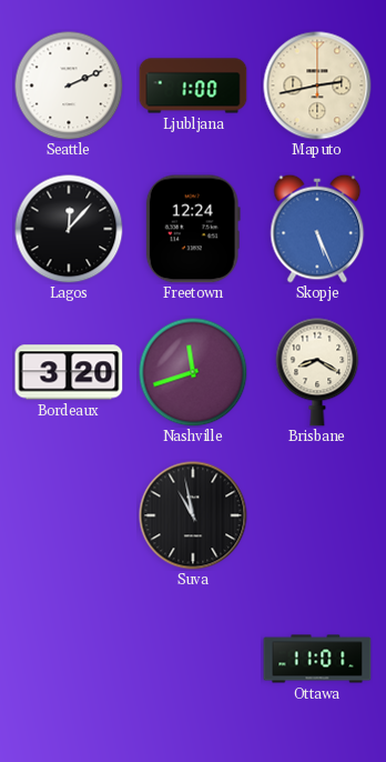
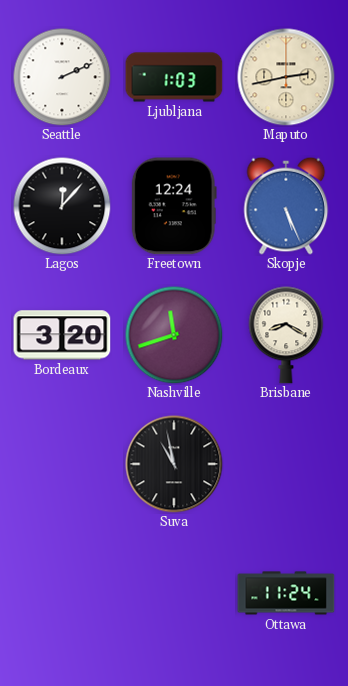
Ljubljana: 1:00 -> 1:03
Ottawa: 11:01 -> 11:24
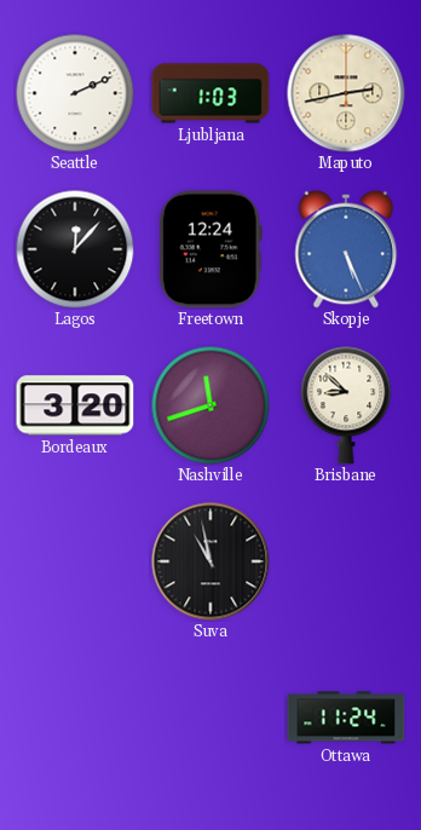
Brisbane: 8:20 -> 8:52
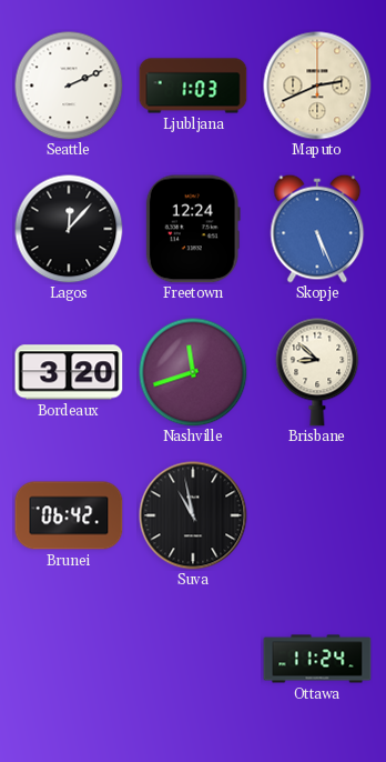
Maputo: 2:43 -> 2:41
Brunei: none -> 06:42
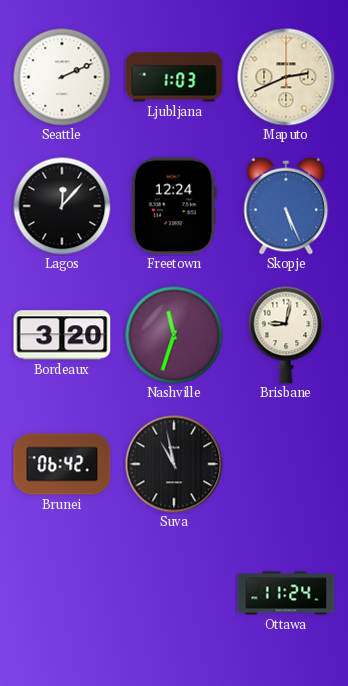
Nashville: 11:42 -> 11:33
Brisbane: 8:52 -> 9:02
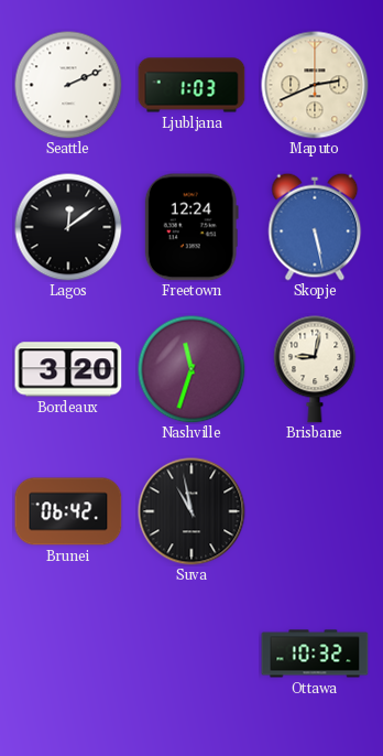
Lagos: 12:07 -> 12:09
Skopje: 5:26 -> 5:28
Ottawa: 11:24 -> 10:32
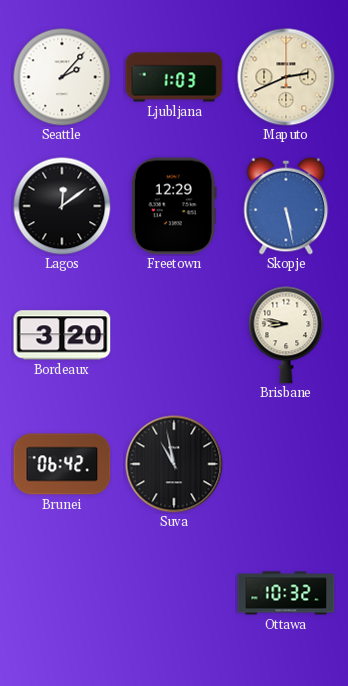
Seattle: 2:11 -> 2:07
Freetown: 12:24 -> 12:29
Nashville: 11:33 -> none
Brisbane: 9:02 -> 8:47
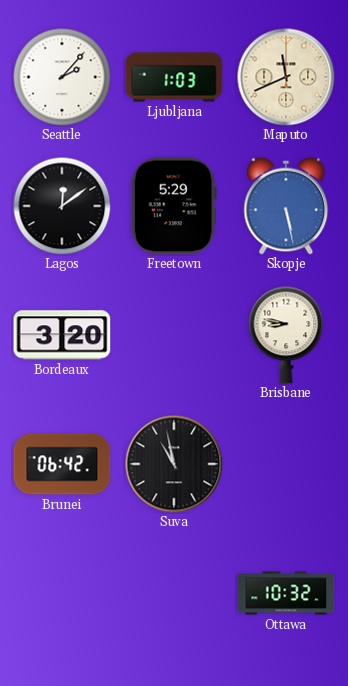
Maputo: 2:41 -> 11:41
Freetown: 12:29 -> 5:29
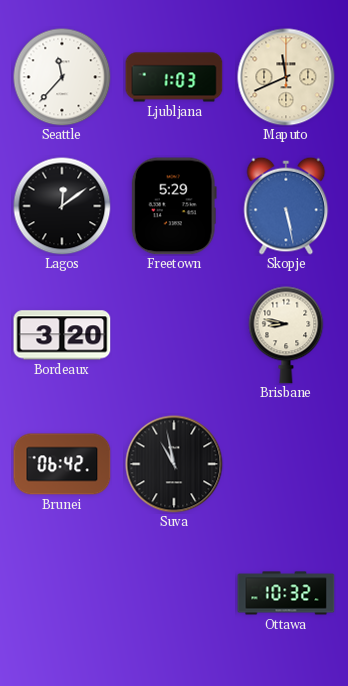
Seattle: 2:07 -> 11:37
